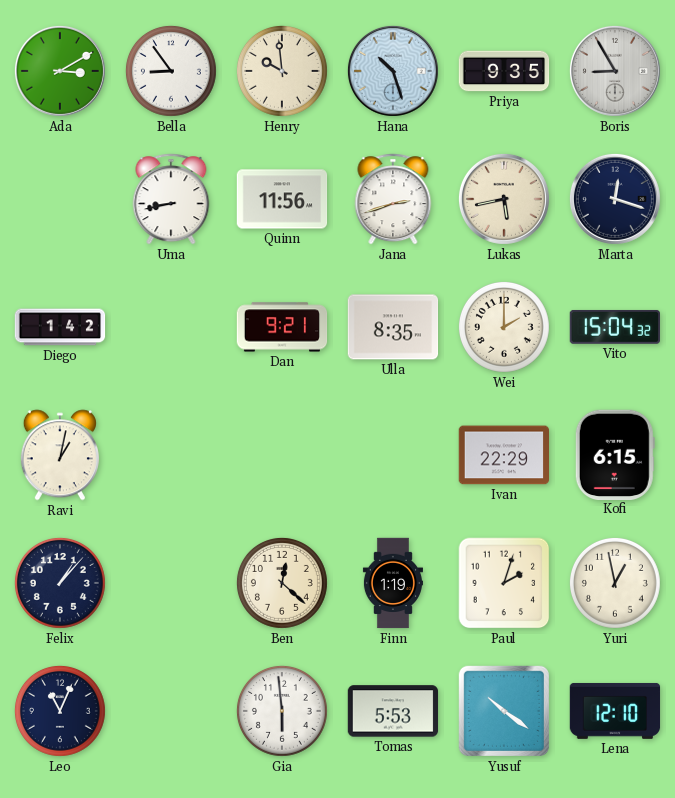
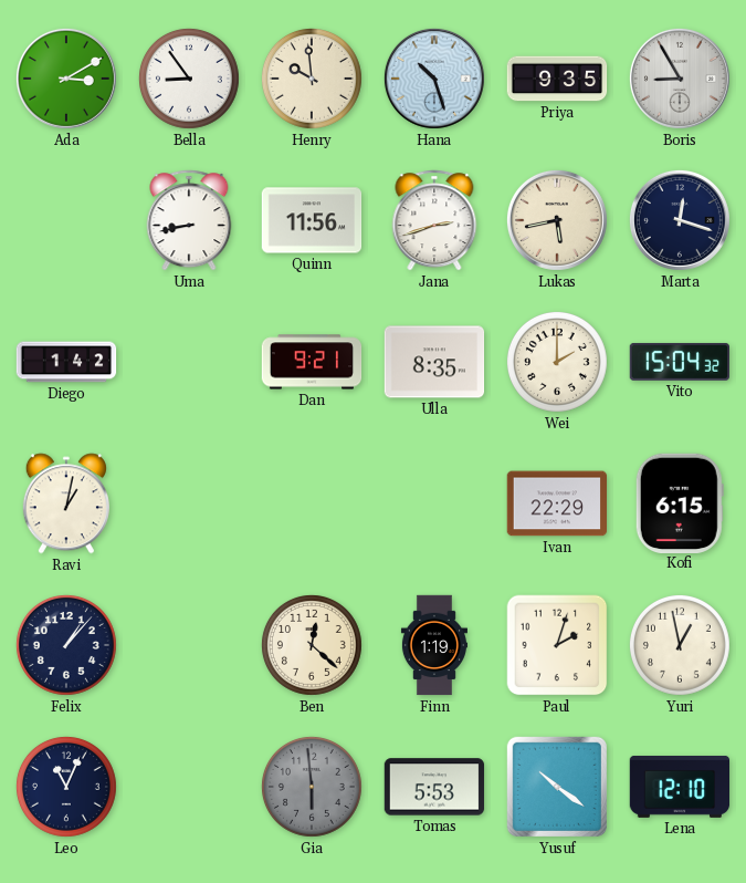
Gia dial: white -> grey
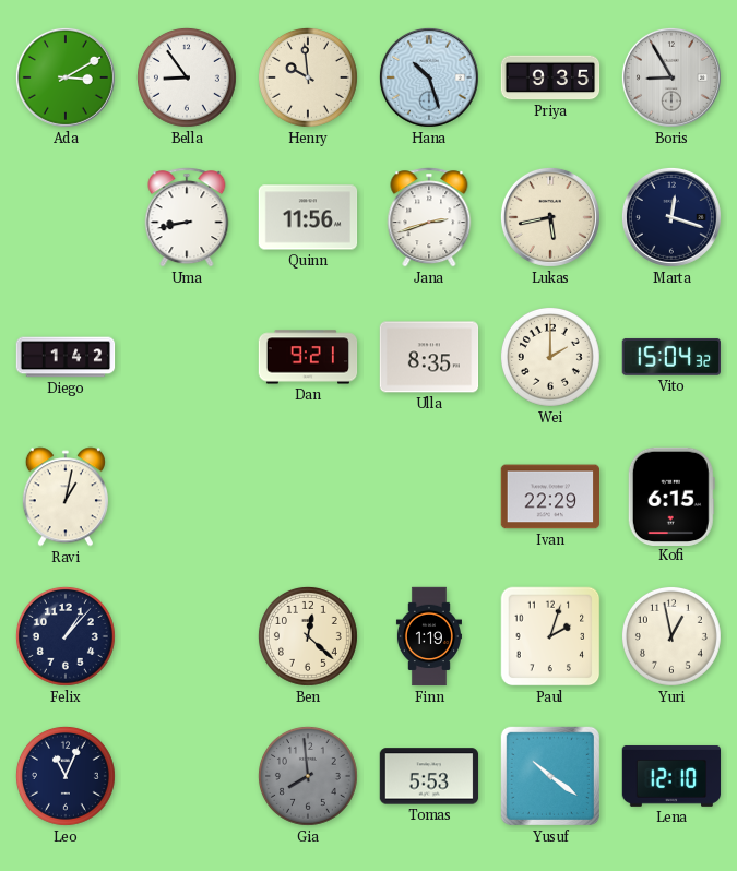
Gia: 5:59 -> 7:59
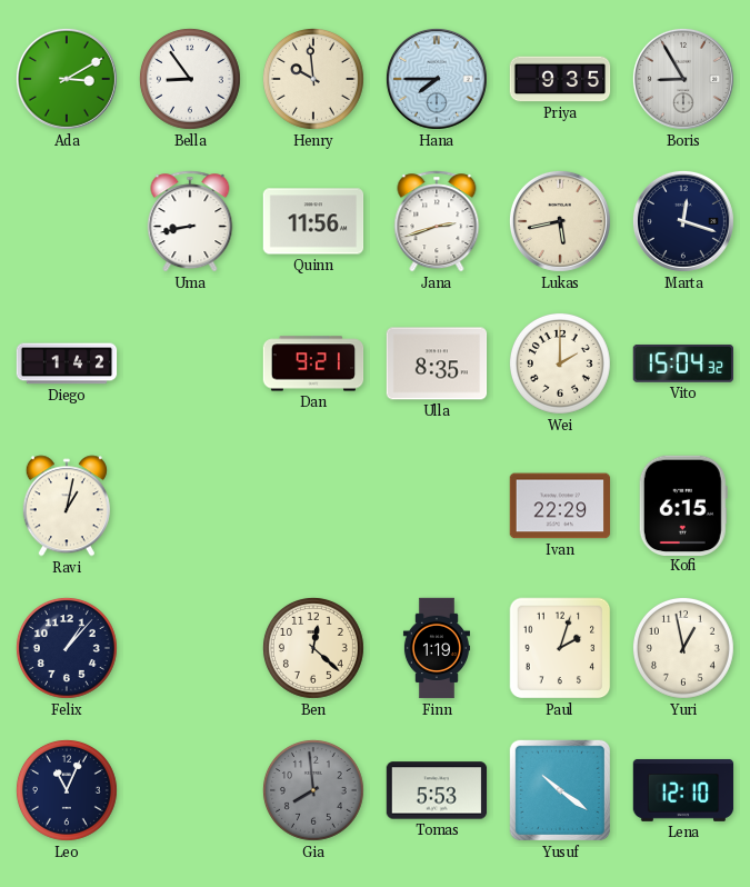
Hana: 10:27 -> 7:45
